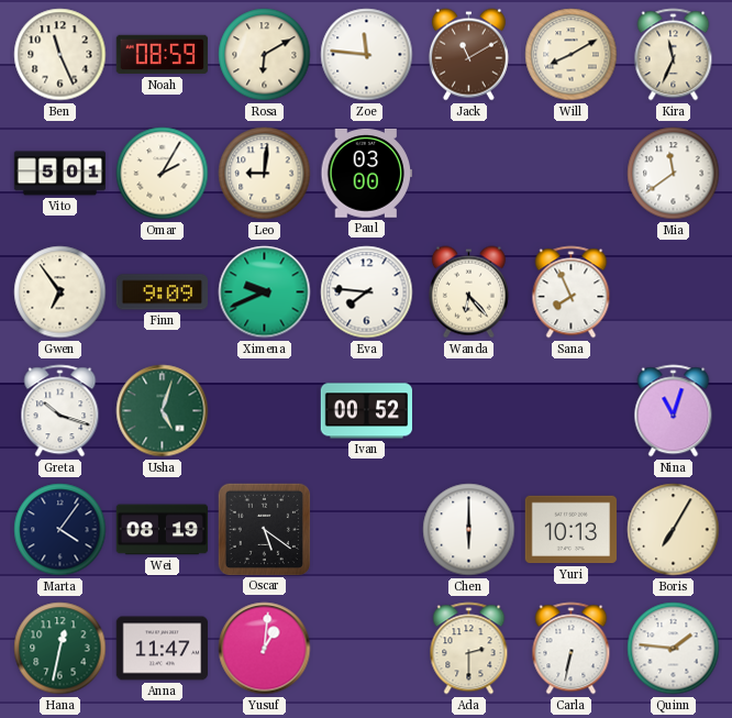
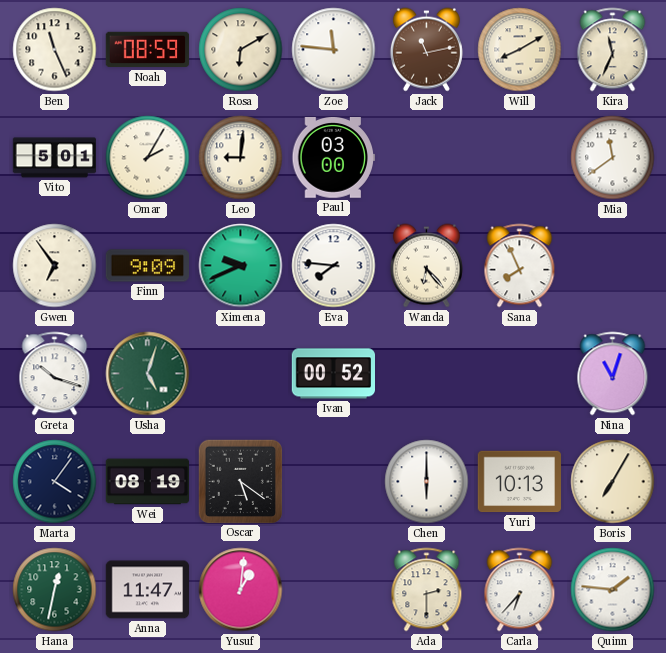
Jack: 11:10 -> 11:13
Carla: 6:32 -> 6:37
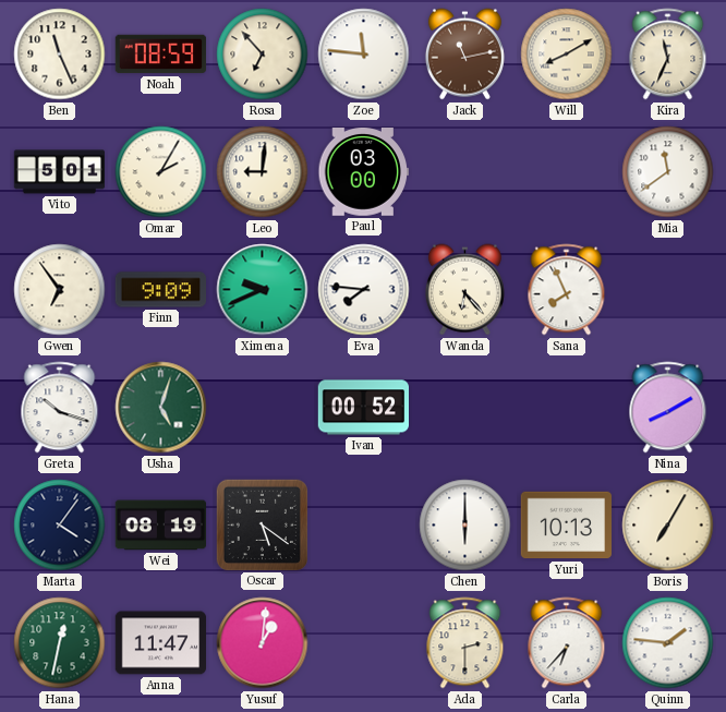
Rosa: 6:10 -> 6:53
Nina: 11:03 -> 8:10
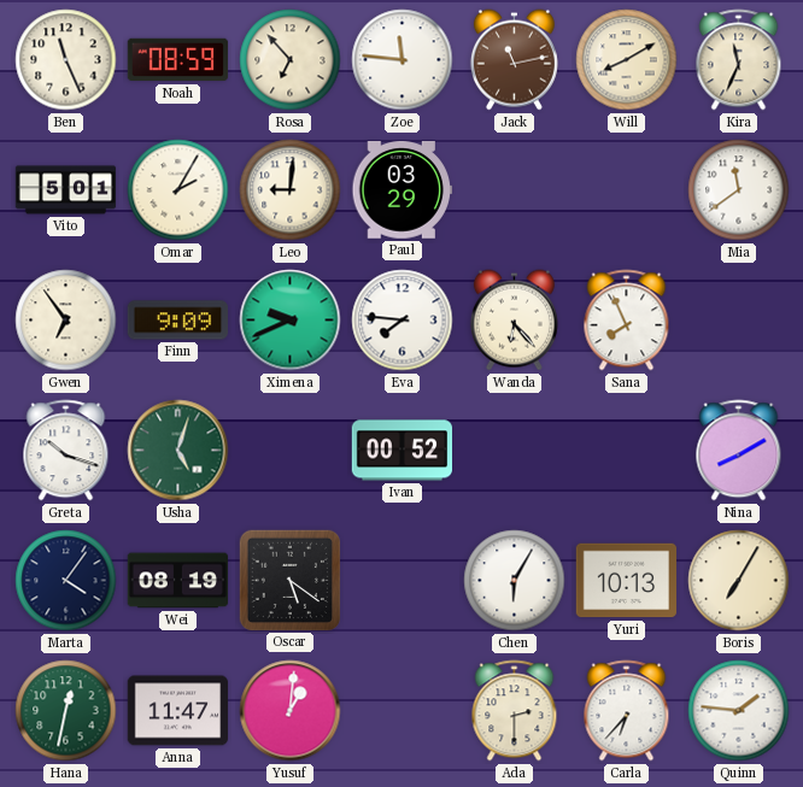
Paul: 03:00 -> 03:29
Chen: 6:00 -> 6:05
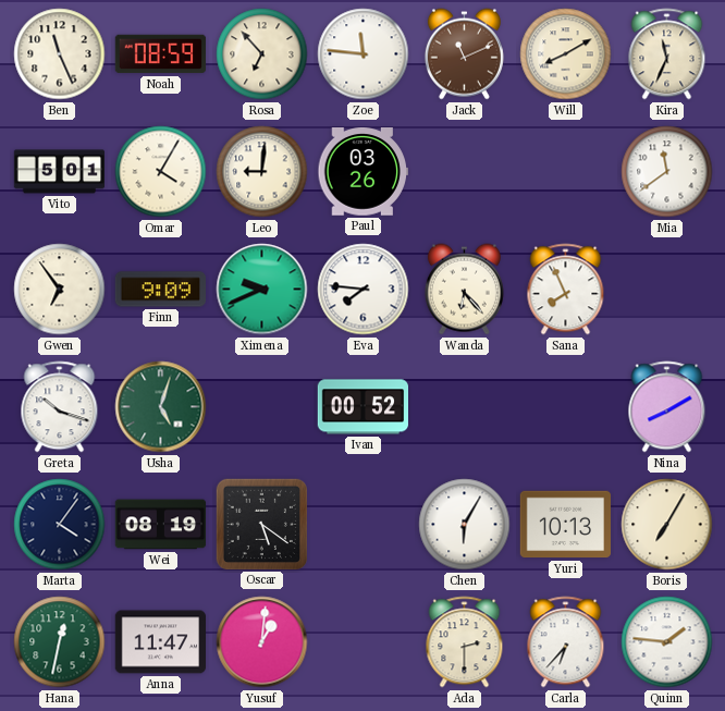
Jack: 11:13 -> 11:11
Omar: 2:05 -> 4:05
Paul: 03:29 -> 03:26
